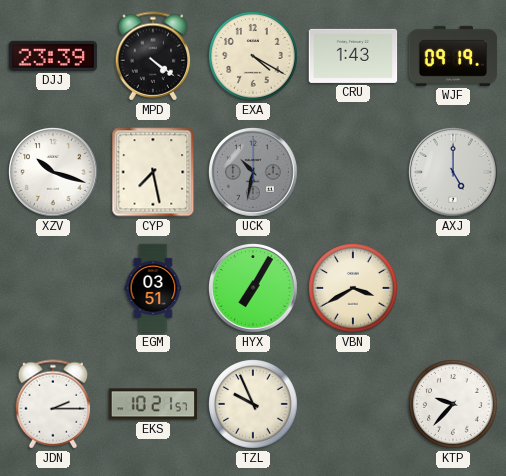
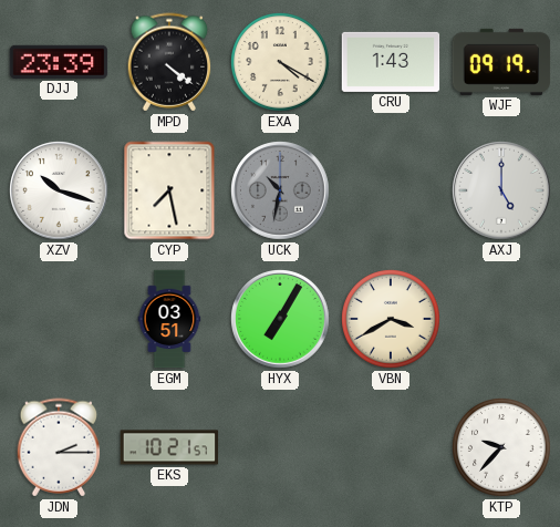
TZL: 9:56 -> none
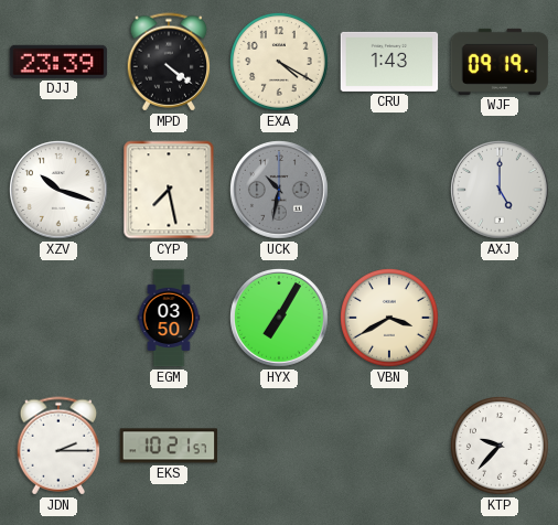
EGM: 03:51 -> 03:50
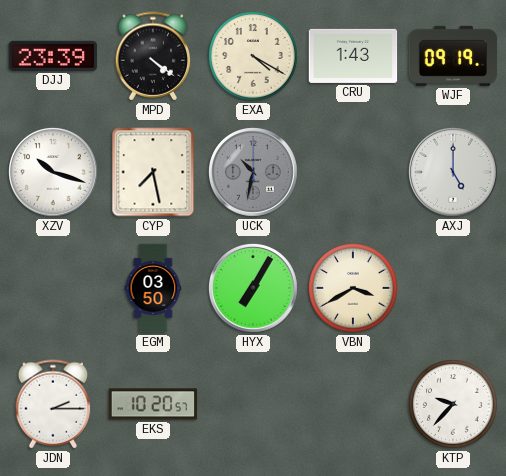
EKS: 10:21 -> 10:20
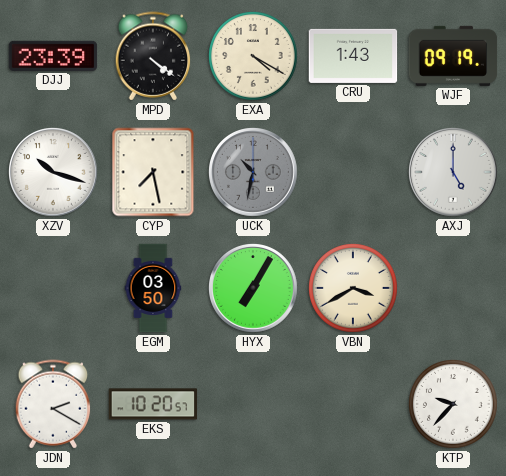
JDN: 2:15 -> 2:20
